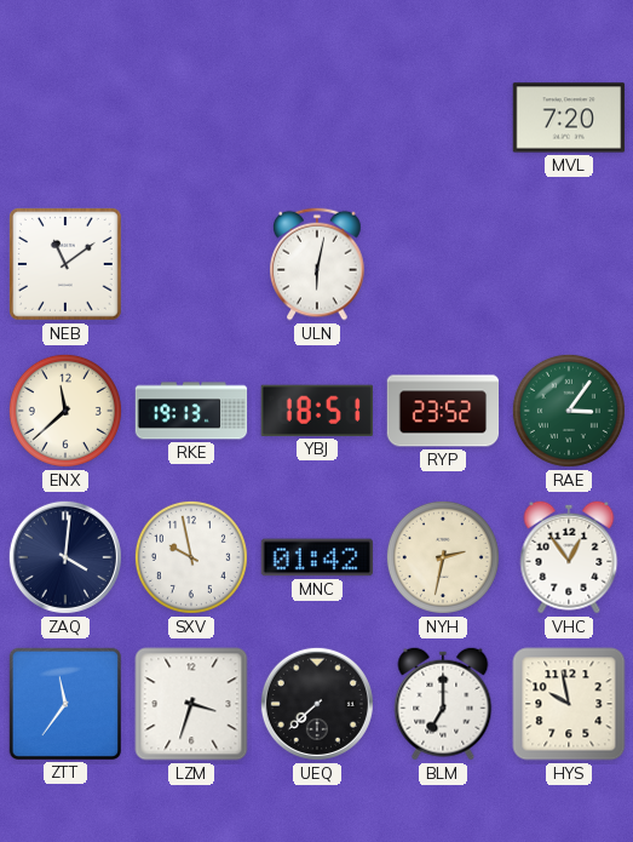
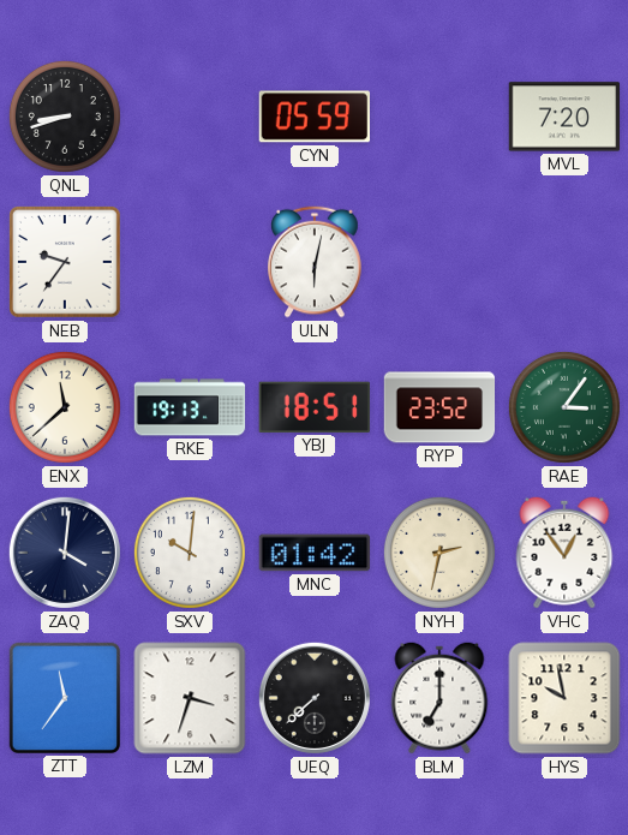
QNL: none -> 8:42
CYN: none -> 05:59
NEB: 11:09 -> 9:36
SXV: 9:58 -> 10:01
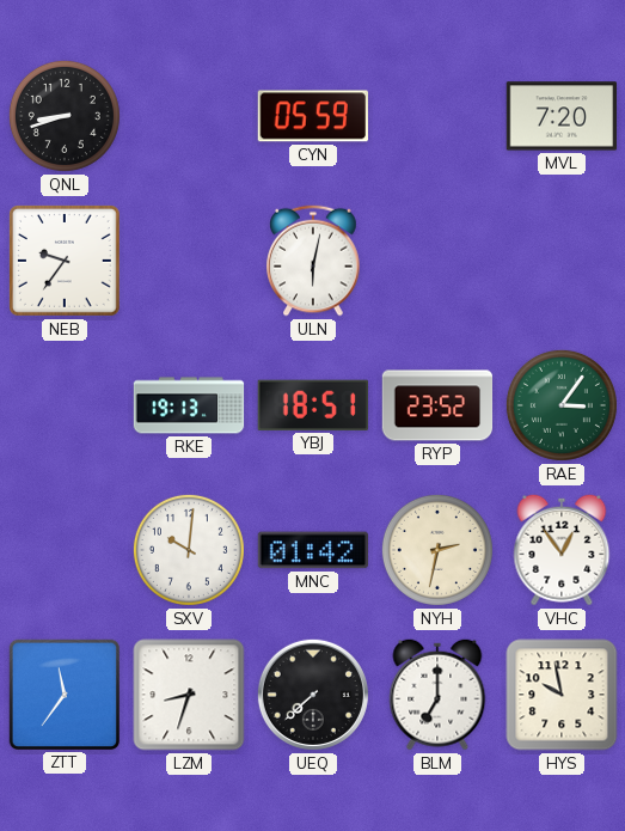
ENX: 11:38 -> none
ZAQ: 4:01 -> none
LZM: 3:33 -> 8:33
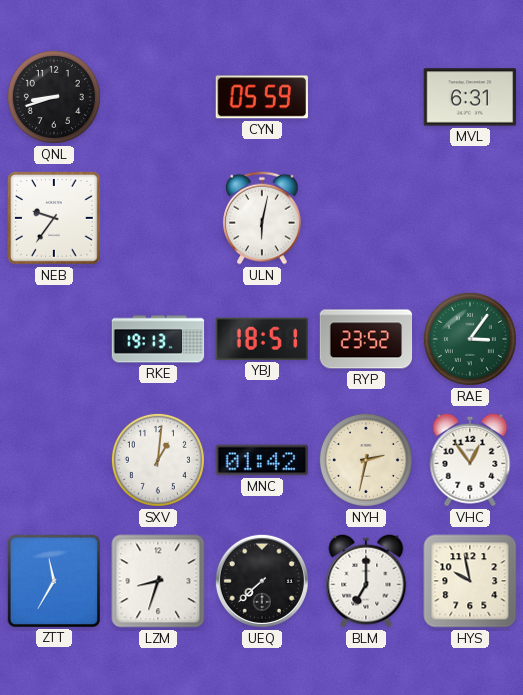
MVL: 7:20 -> 6:31
SXV: 10:01 -> 1:01
ZTT: 11:36 -> 11:35
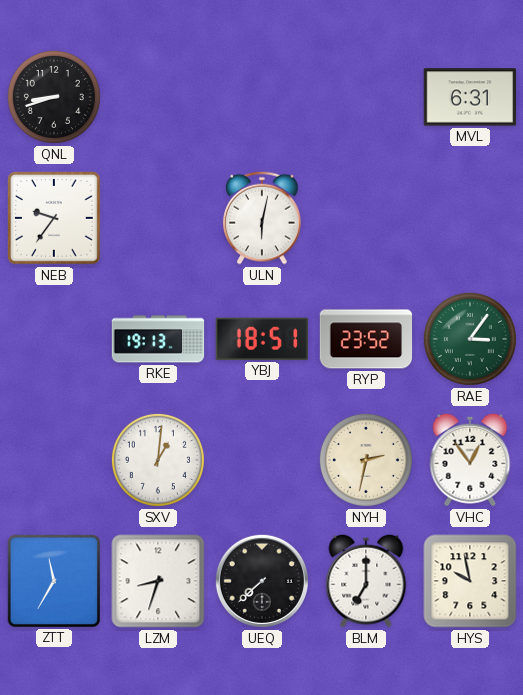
CYN: 05:59 -> none
MNC: 01:42 -> none
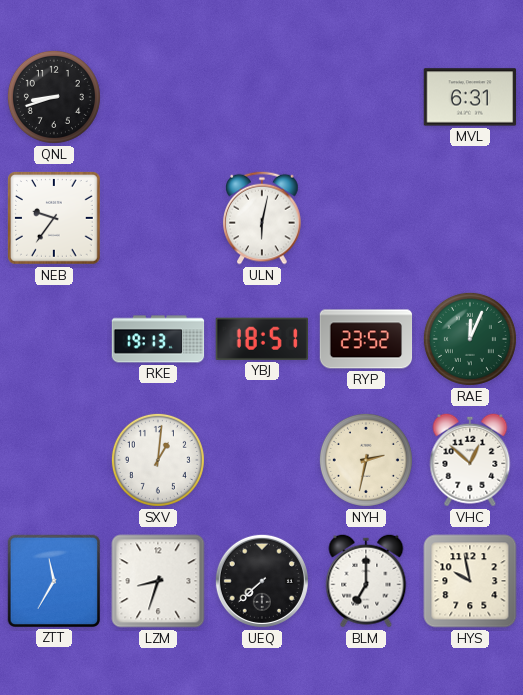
RAE: 3:06 -> 12:04
VHC: 12:54 -> 12:52
